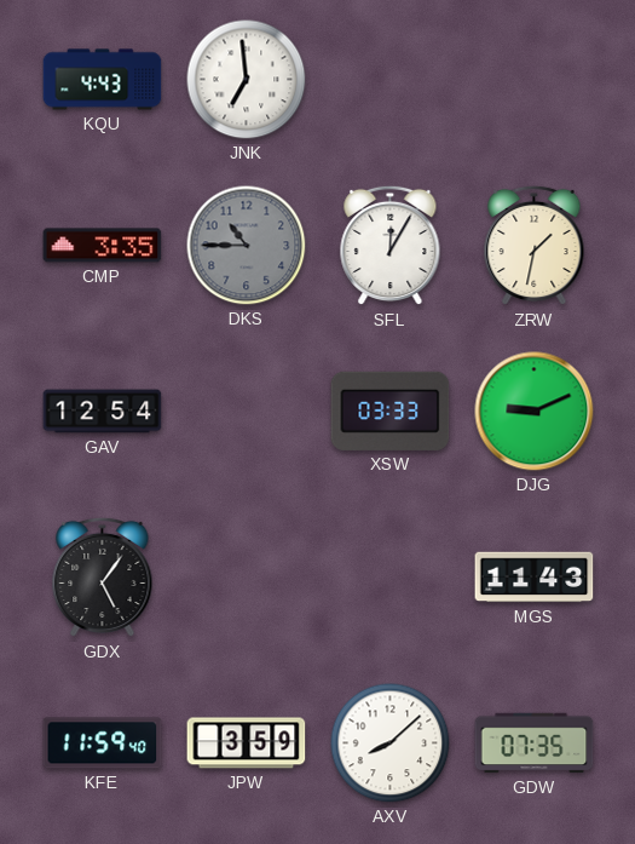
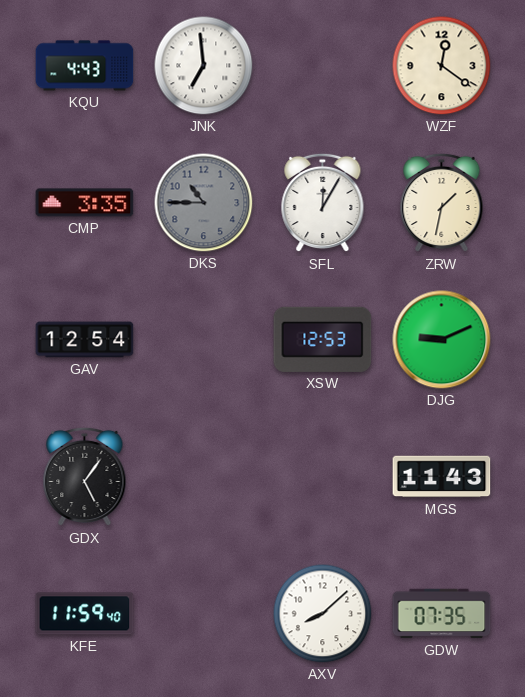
WZF: none -> 12:21
XSW: 03:33 -> 12:53
JPW: 3:59 -> none
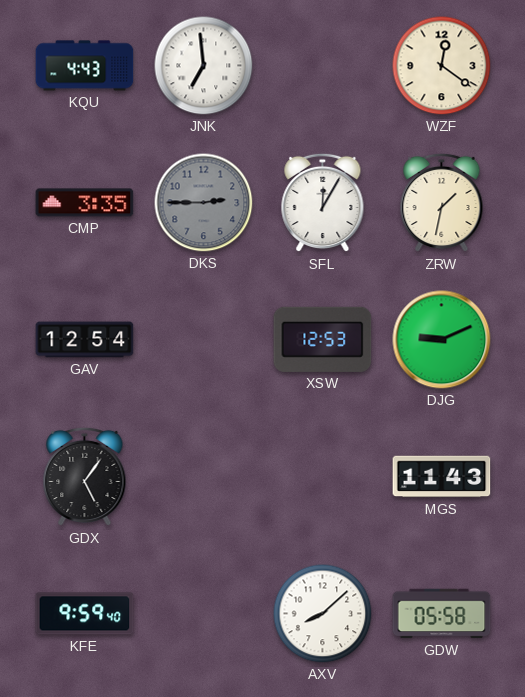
DKS: 10:45 -> 2:45
KFE: 11:59 -> 9:59
GDW: 07:35 -> 05:58
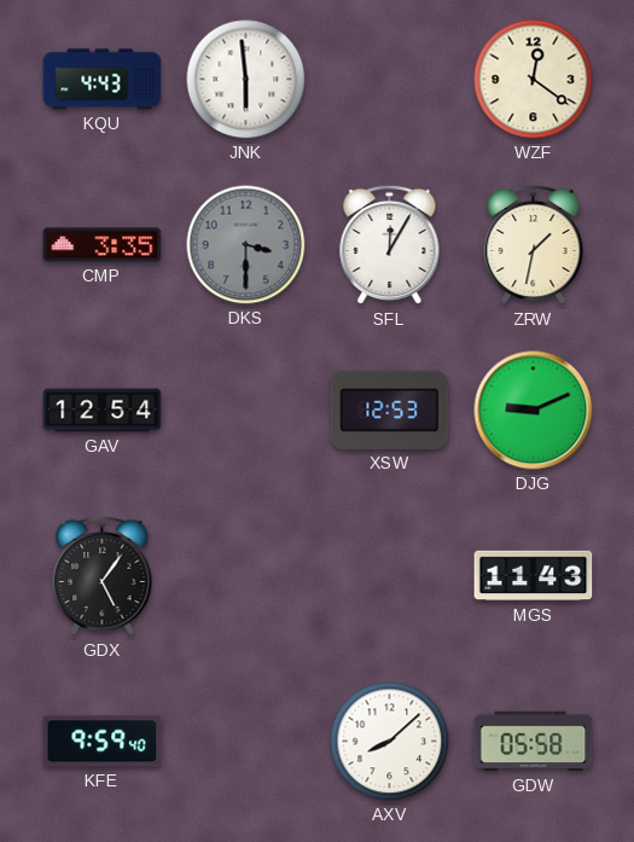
JNK: 6:59 -> 5:59
DKS: 2:45 -> 3:30
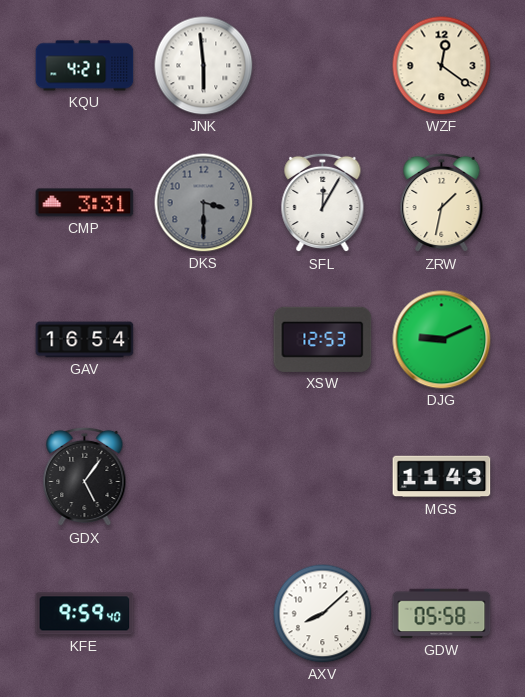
KQU: 4:43 -> 4:21
CMP: 3:35 -> 3:31
GAV: 12:54 -> 16:54
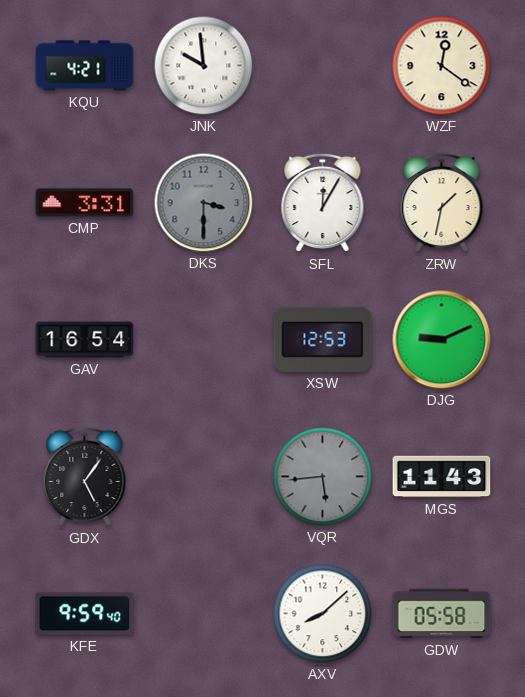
JNK: 5:59 -> 9:59
VQR: none -> 5:44
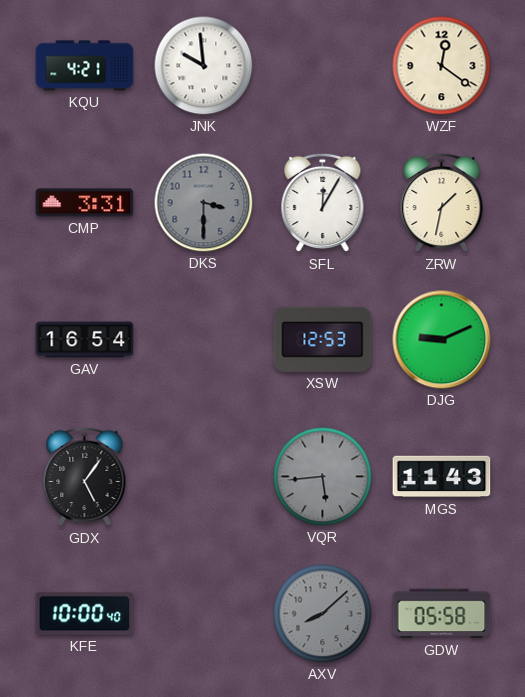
KFE: 9:59 -> 10:00
AXV dial: white -> grey
